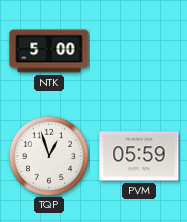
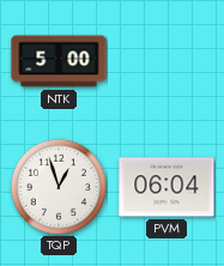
PVM: 05:59 -> 06:04
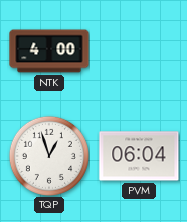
NTK: 5:00 -> 4:00
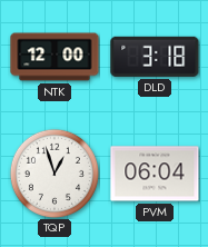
NTK: 4:00 -> 12:00
DLD: none -> 3:18
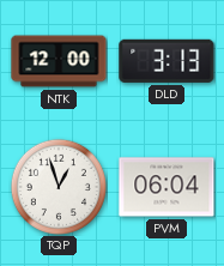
DLD: 3:18 -> 3:13
